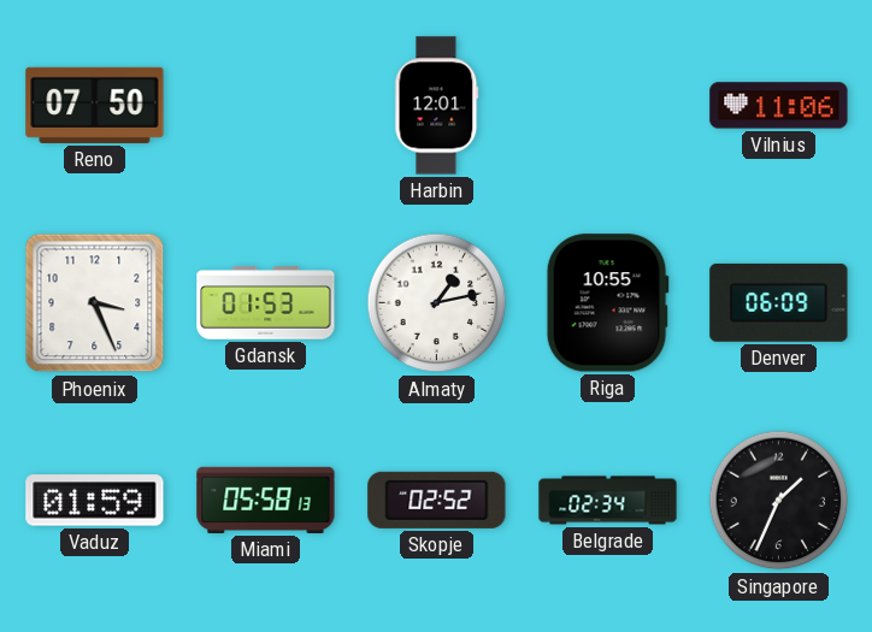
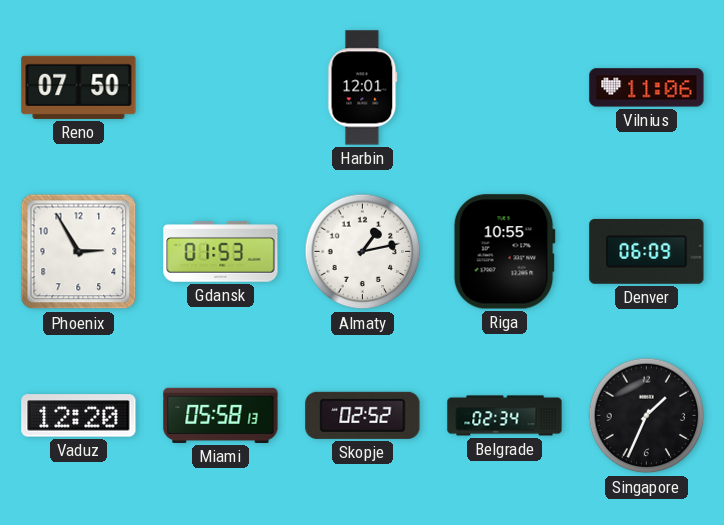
Phoenix: 3:26 -> 2:55
Vaduz: 01:59 -> 12:20
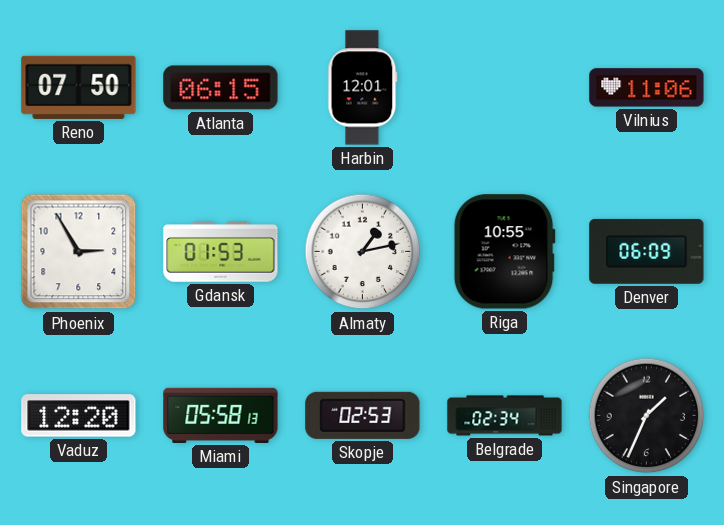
Atlanta: none -> 06:15
Skopje: 02:52 -> 02:53
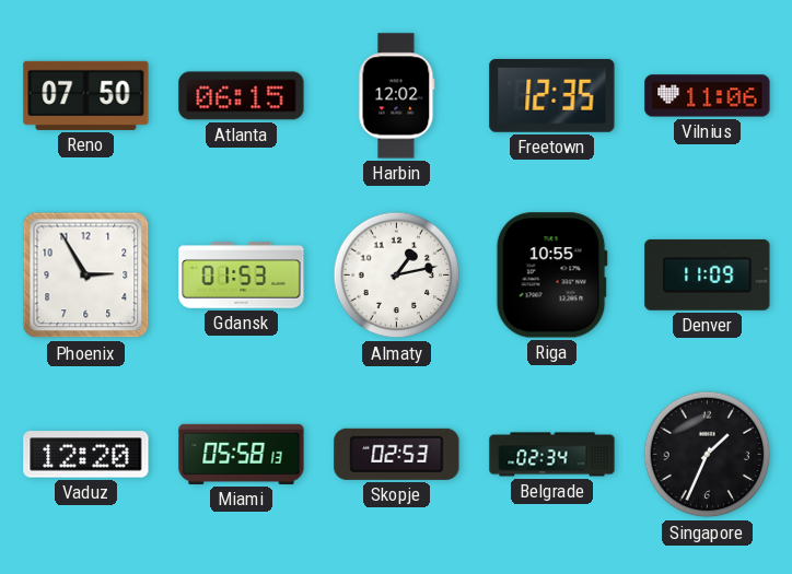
Harbin: 12:01 -> 12:02
Freetown: none -> 12:35
Denver: 06:09 -> 11:09
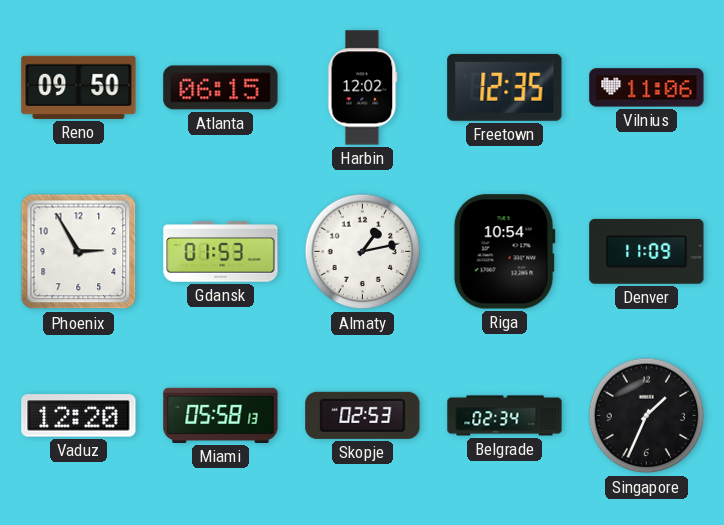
Reno: 07:50 -> 09:50
Riga: 10:55 -> 10:54
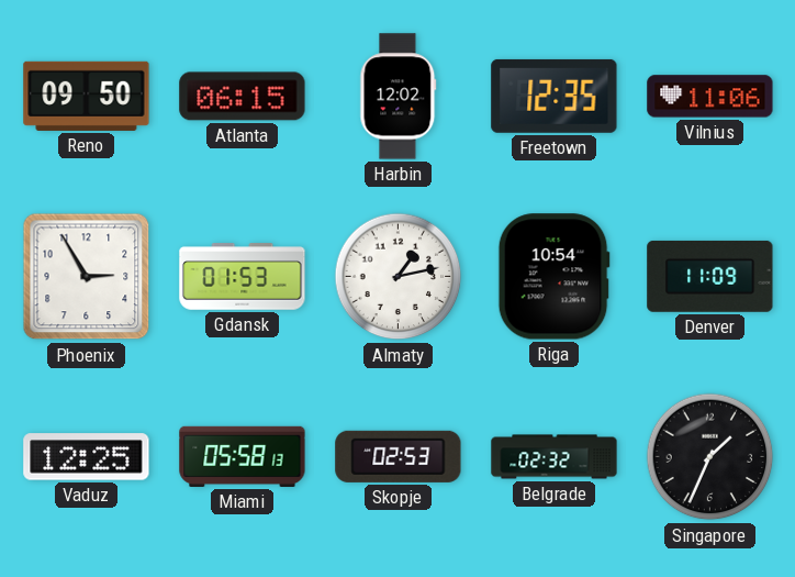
Vaduz: 12:20 -> 12:25
Belgrade: 02:34 -> 02:32
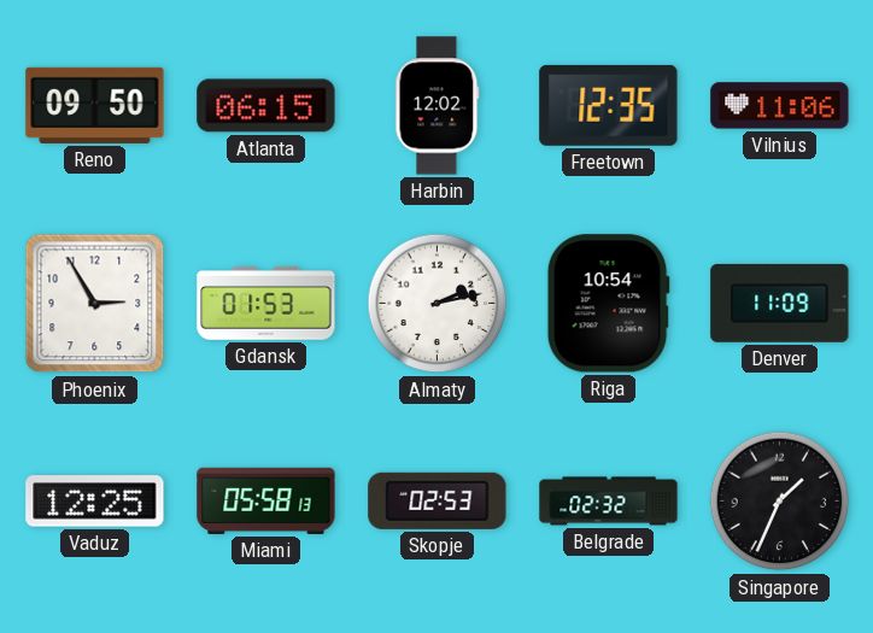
Almaty: 1:13 -> 2:13
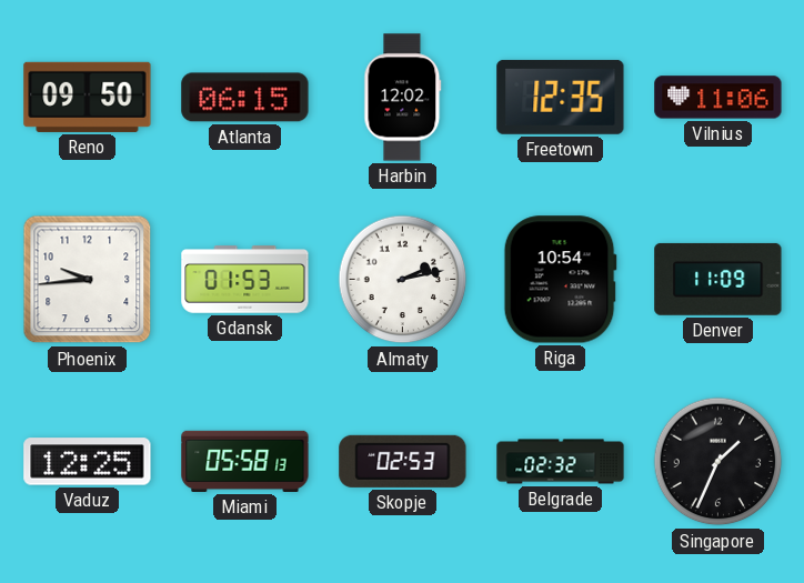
Phoenix: 2:55 -> 9:44
